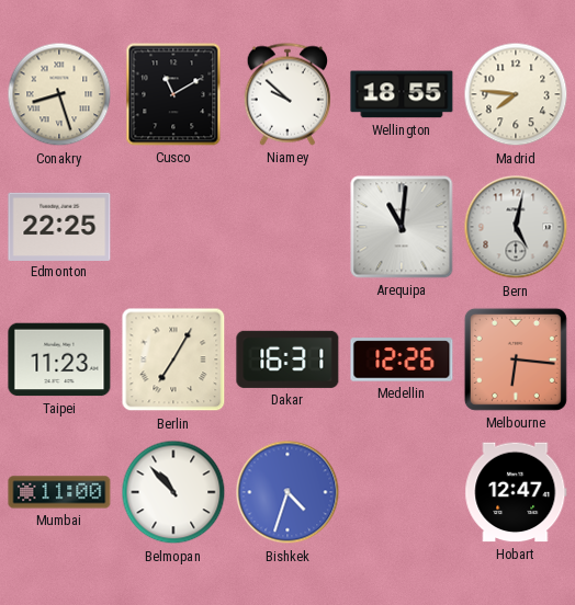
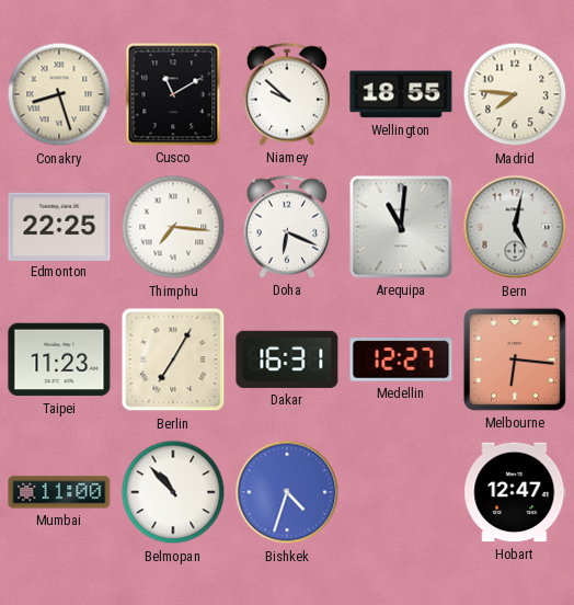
Thimphu: none -> 7:16
Doha: none -> 6:19
Medellin: 12:26 -> 12:27
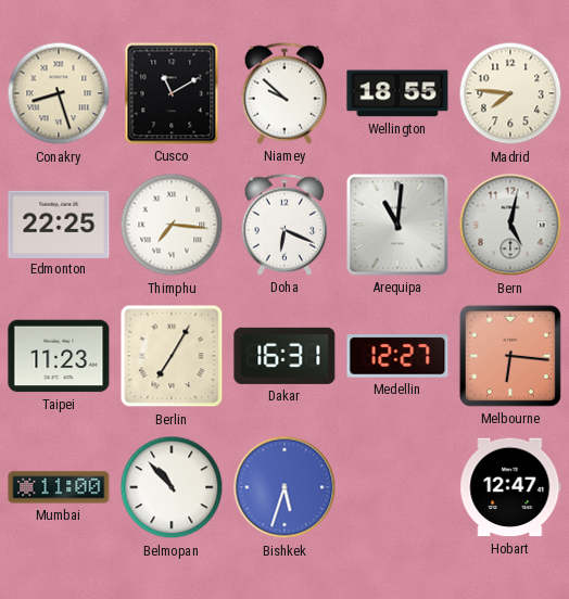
Bishkek: 4:33 -> 5:33
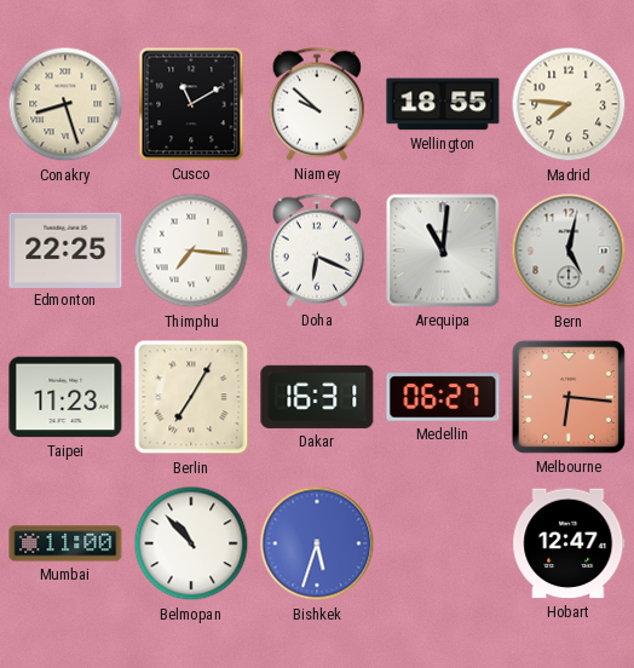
Medellin: 12:27 -> 06:27
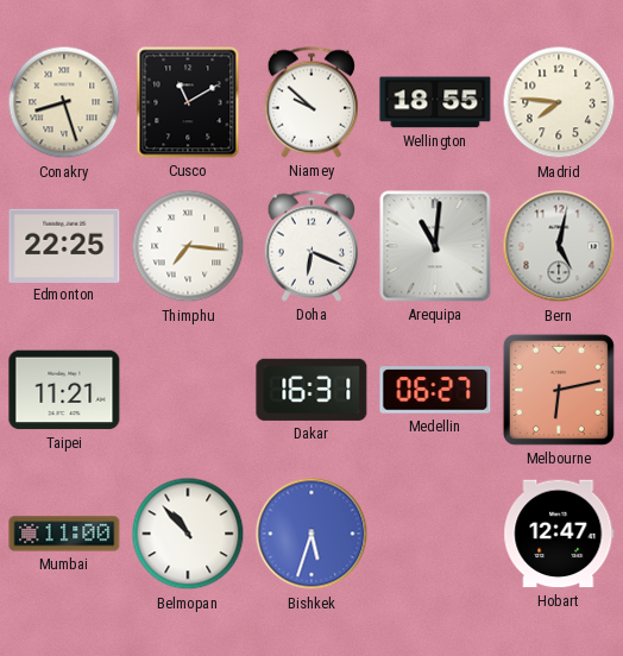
Taipei: 11:23 -> 11:21
Berlin: 7:05 -> none
Melbourne: 6:16 -> 6:13
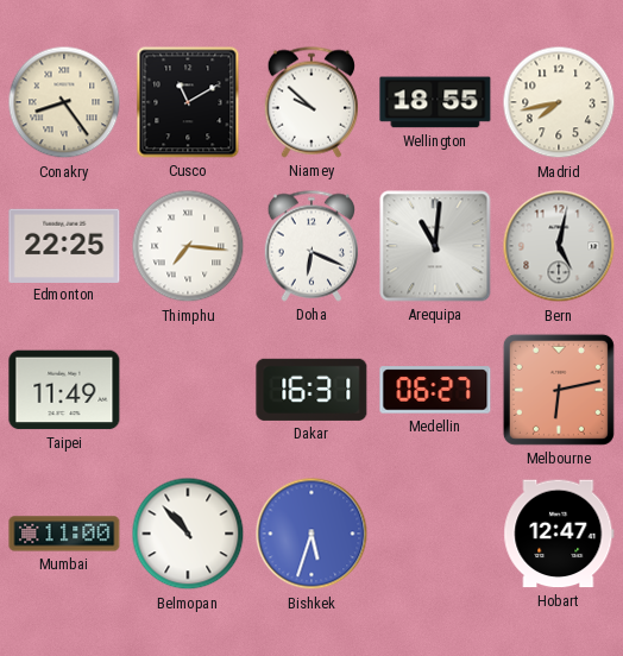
Conakry: 8:27 -> 8:24
Madrid: 7:46 -> 7:43
Taipei: 11:21 -> 11:49
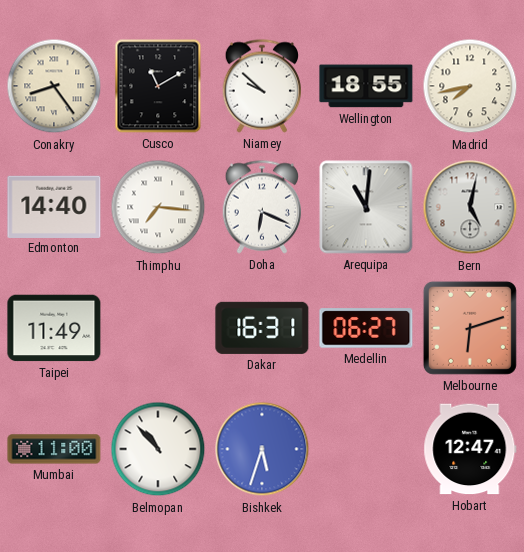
Edmonton: 22:25 -> 14:40
Melbourne: 6:13 -> 6:12
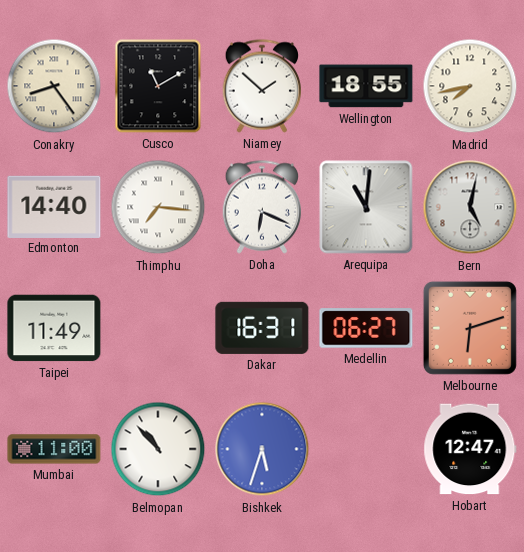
Niamey: 9:52 -> 1:52
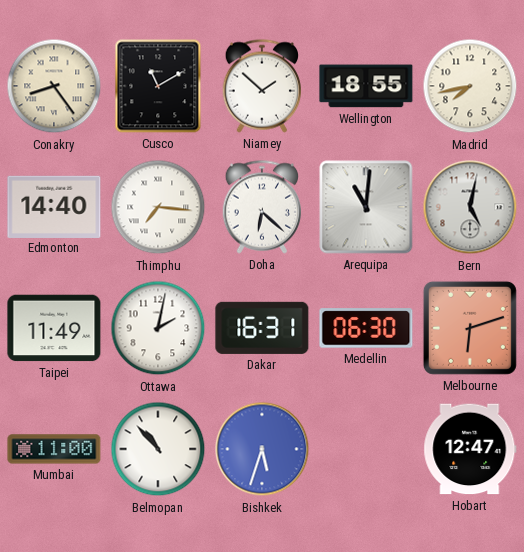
Doha: 6:19 -> 6:22
Ottawa: none -> 2:02
Medellin: 06:27 -> 06:30
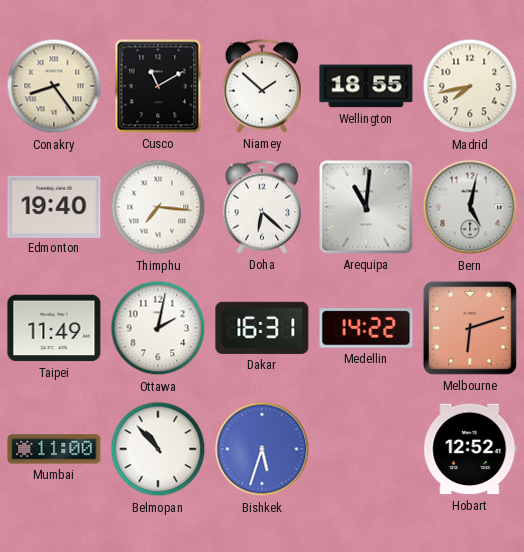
Edmonton: 14:40 -> 19:40
Medellin: 06:30 -> 14:22
Hobart: 12:47 -> 12:52
